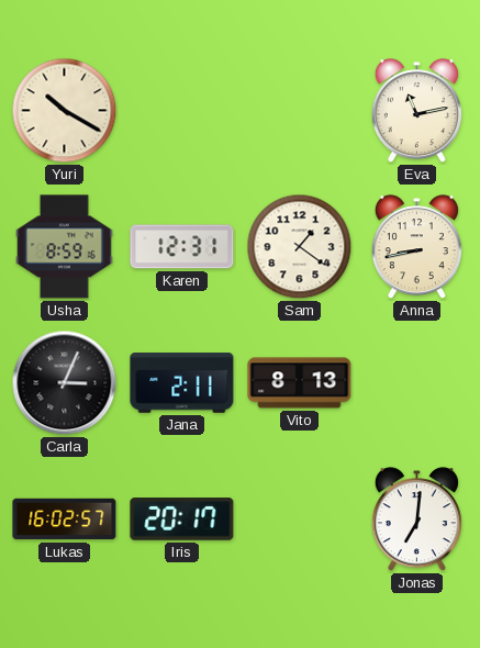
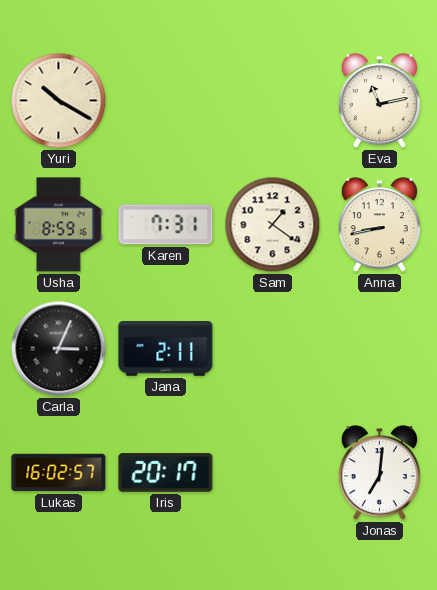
Karen: 12:31 -> 7:31
Vito: 8:13 -> none
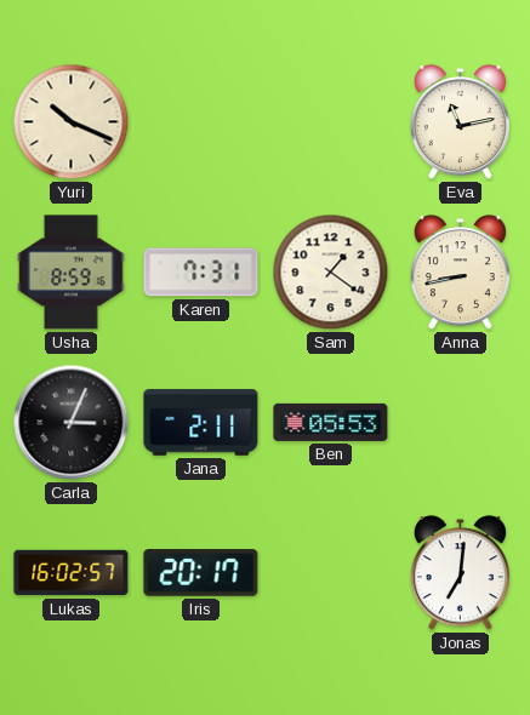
Yuri: 10:20 -> 10:19
Ben: none -> 05:53
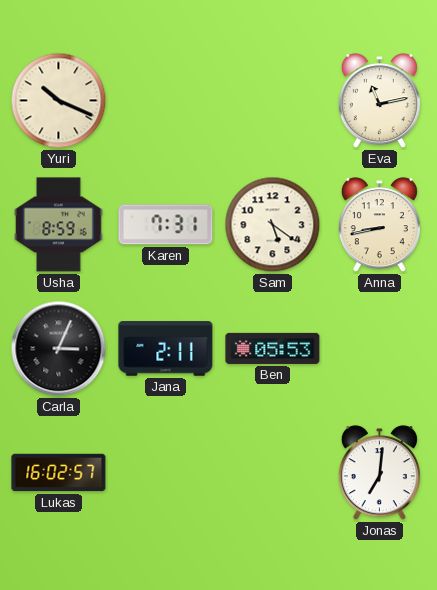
Sam: 1:21 -> 5:21
Iris: 20:17 -> none
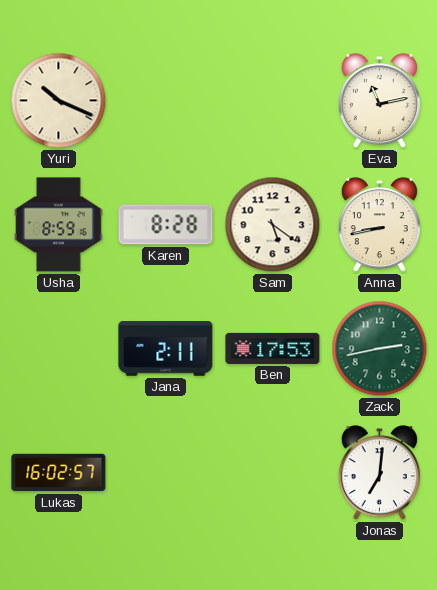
Karen: 7:31 -> 8:28
Carla: 3:04 -> none
Ben: 05:53 -> 17:53
Zack: none -> 2:43
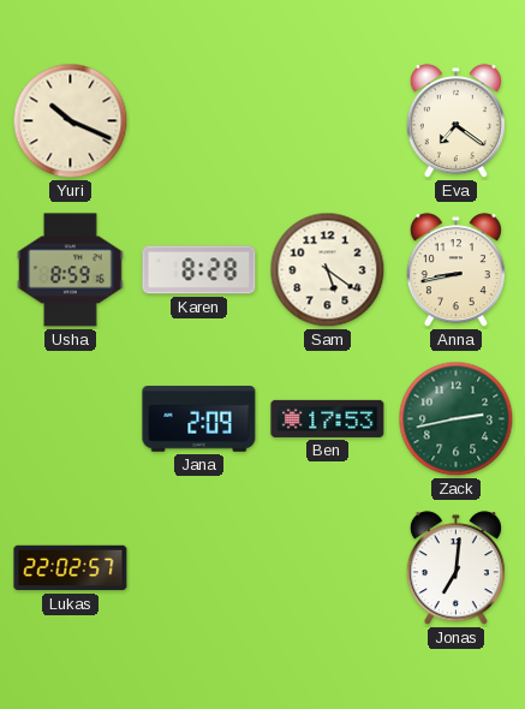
Eva: 11:13 -> 7:21
Jana: 2:11 -> 2:09
Lukas: 16:02 -> 22:02
